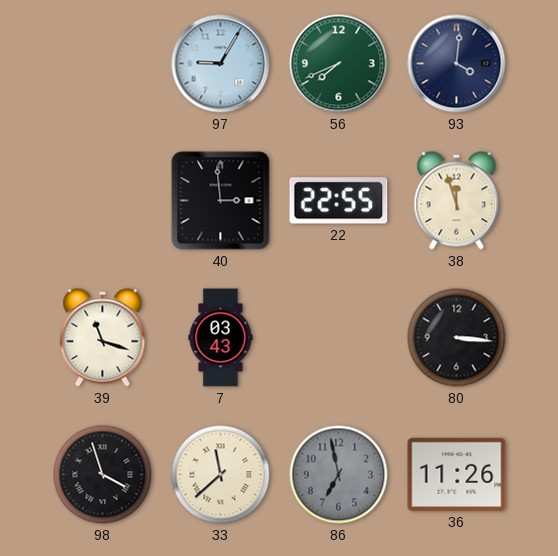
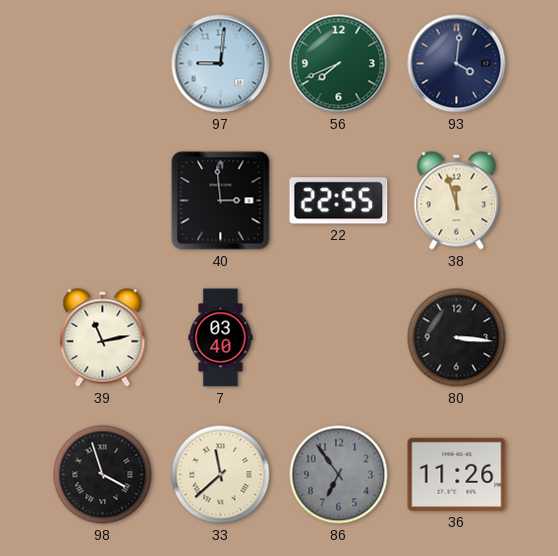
97: 9:05 -> 9:01
39: 11:18 -> 11:13
7: 03:43 -> 03:40
86: 6:58 -> 6:54
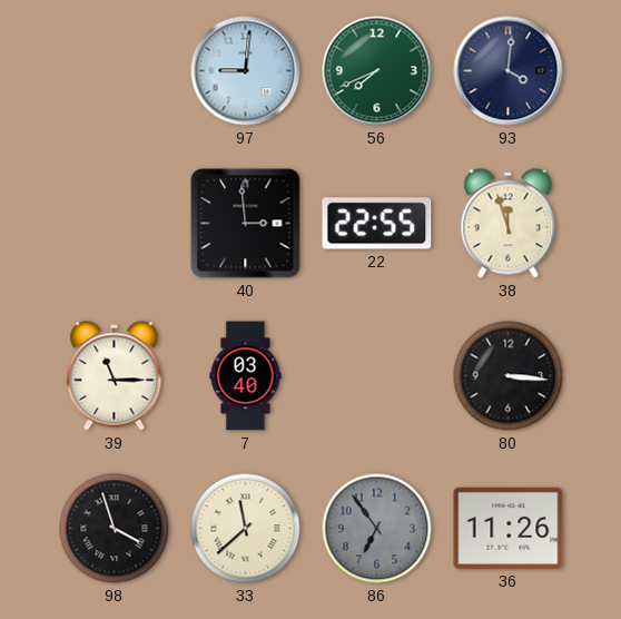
39: 11:13 -> 11:15
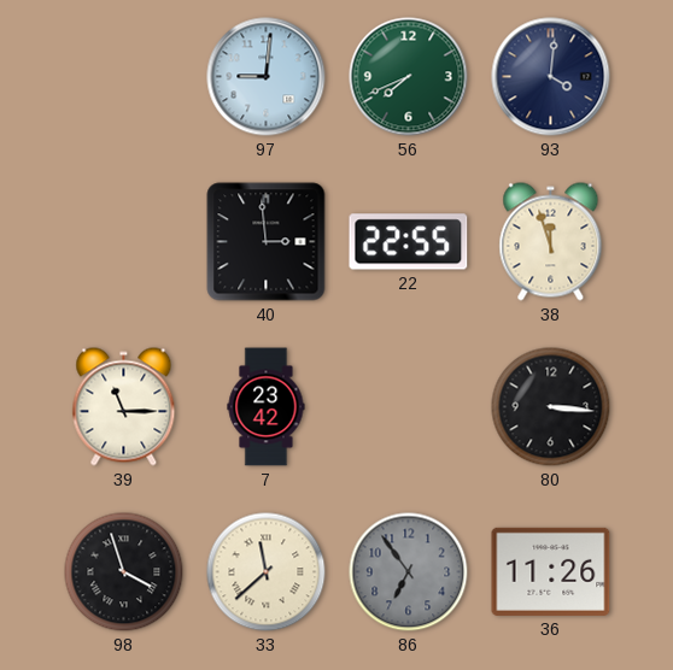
7: 03:40 -> 23:42
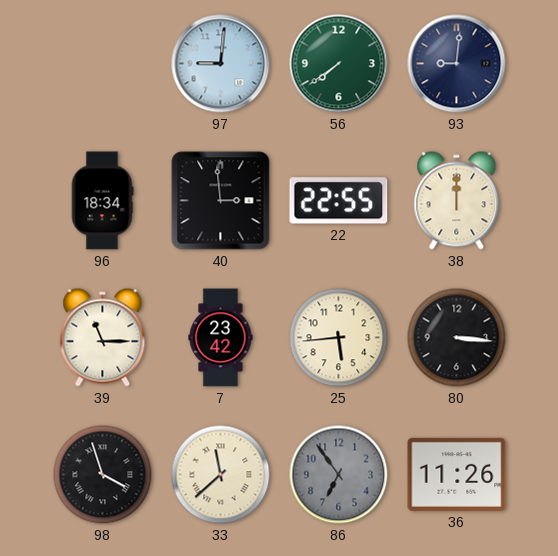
56: 7:41 -> 7:39
93: 4:01 -> 9:01
96: none -> 18:34
38: 11:57 -> 12:00
25: none -> 5:44
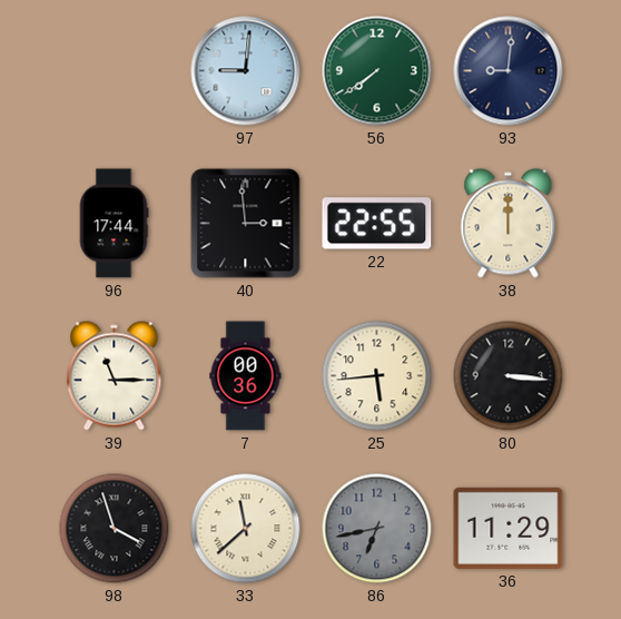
96: 18:34 -> 17:44
7: 23:42 -> 00:36
86: 6:54 -> 6:43
36: 11:26 -> 11:29
